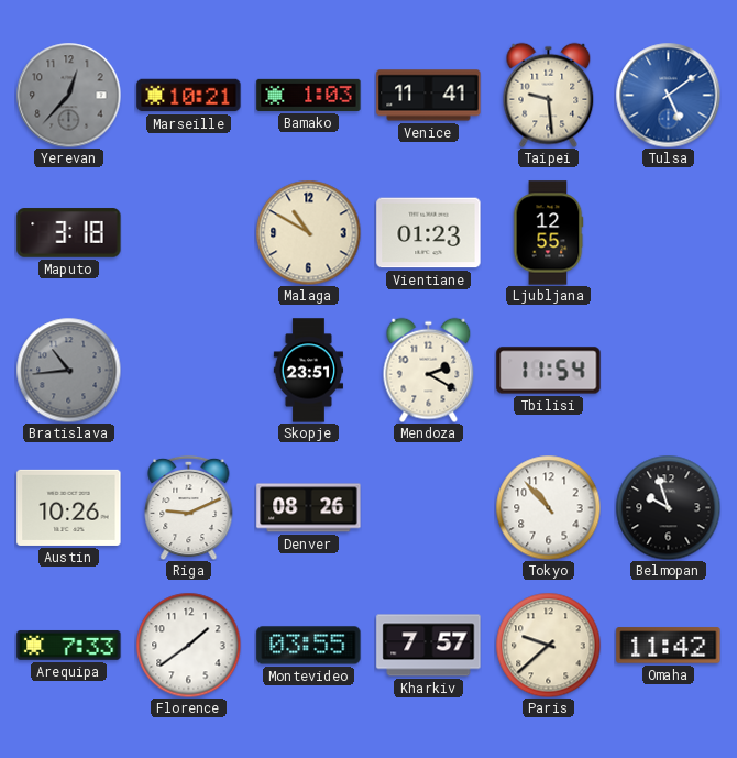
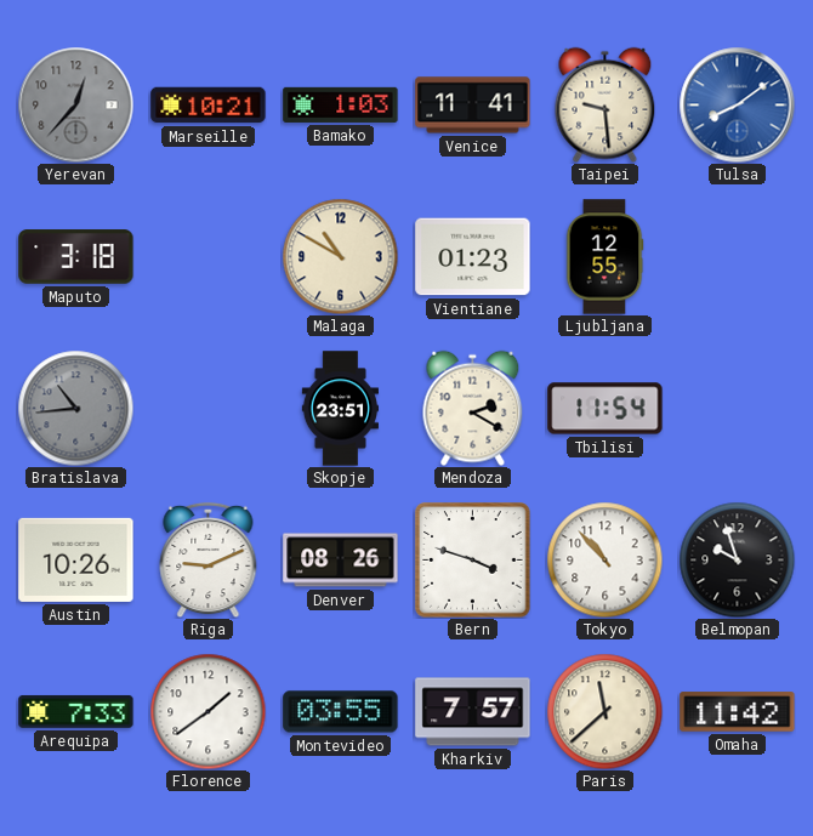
Tulsa: 5:09 -> 8:09
Bern: none -> 3:48
Paris: 9:38 -> 11:38
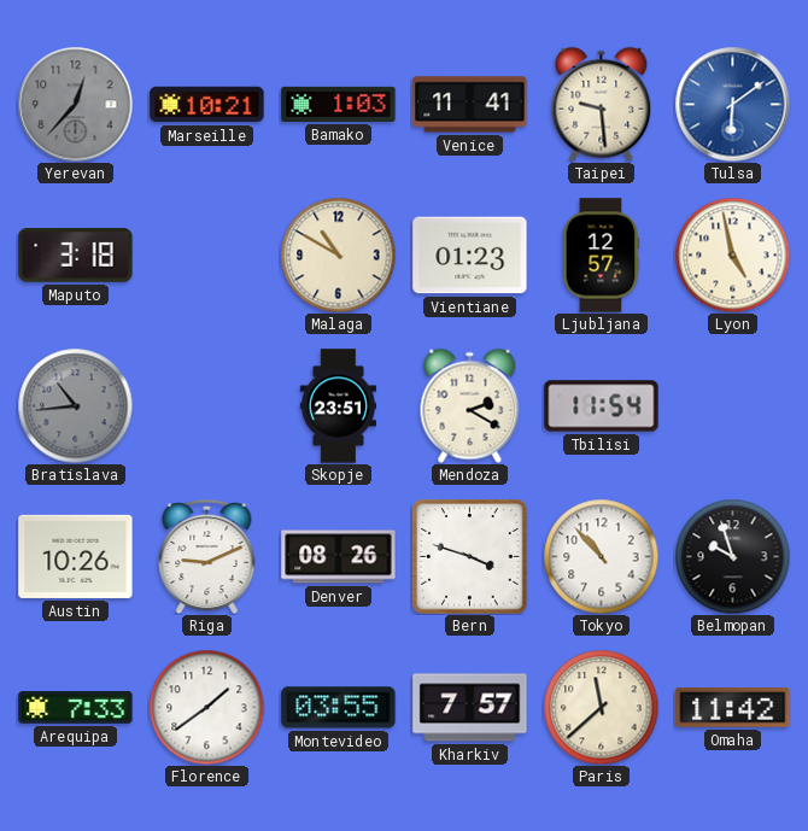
Tulsa: 8:09 -> 6:09
Ljubljana: 12:55 -> 12:57
Lyon: none -> 4:58
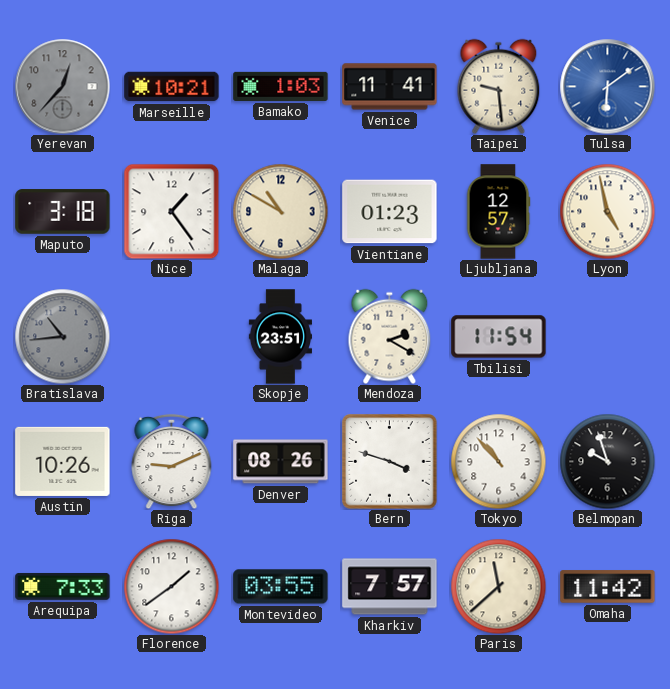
Nice: none -> 1:24
